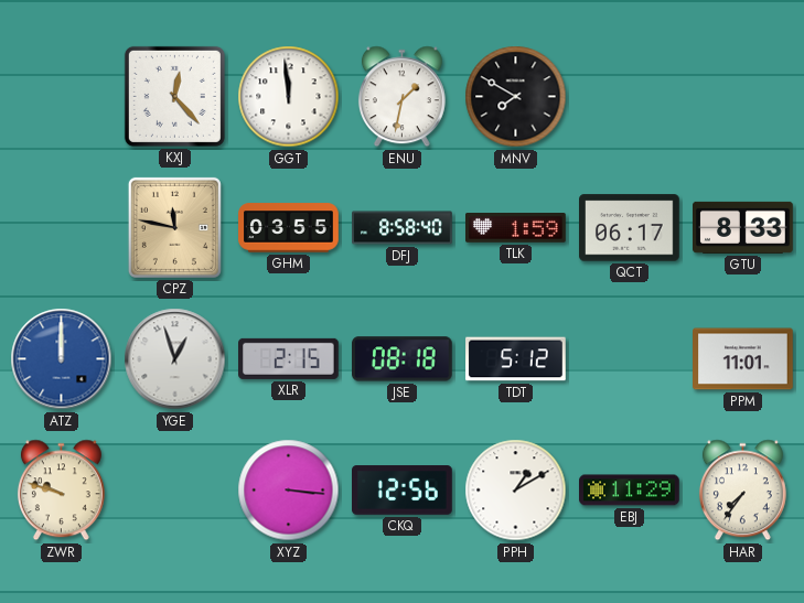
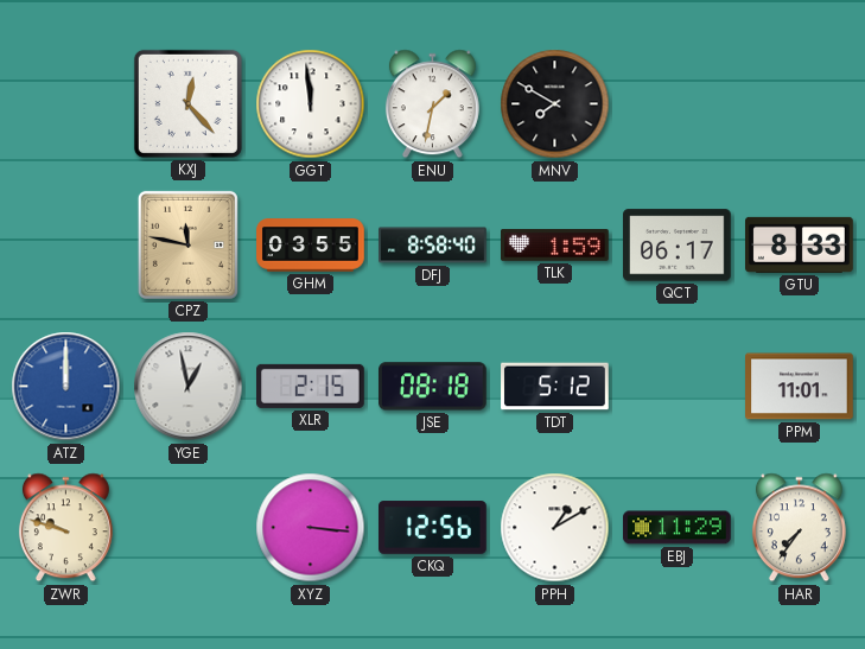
YGE: 12:57 -> 12:58
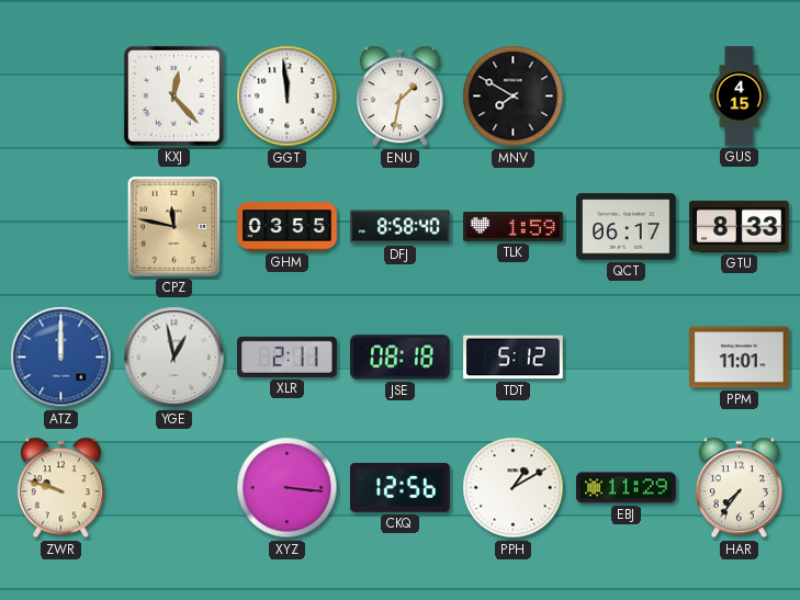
GUS: none -> 4:15
XLR: 2:15 -> 2:11
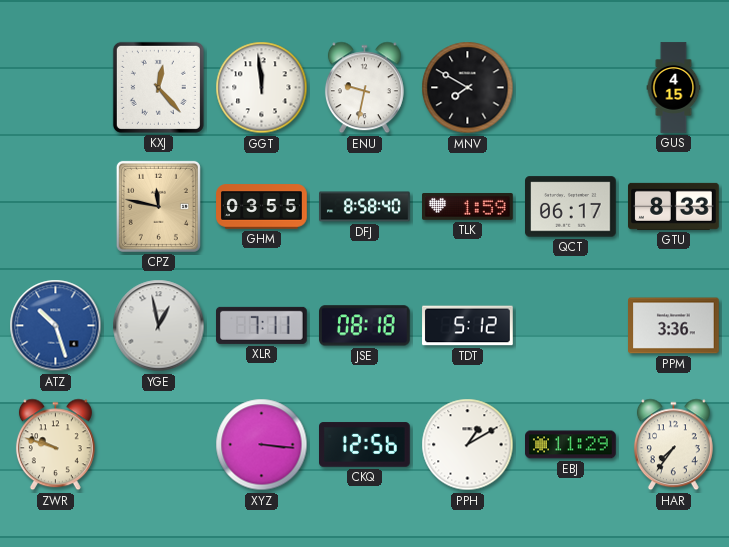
ENU: 1:32 -> 9:32
ATZ: 12:00 -> 10:27
XLR: 2:11 -> 7:11
PPM: 11:01 -> 3:36
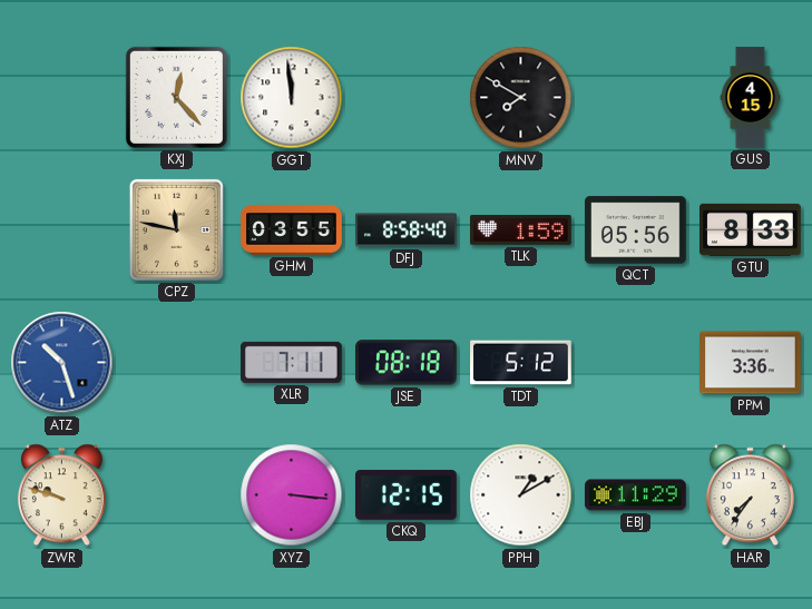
ENU: 9:32 -> none
QCT: 06:17 -> 05:56
YGE: 12:58 -> none
CKQ: 12:56 -> 12:15
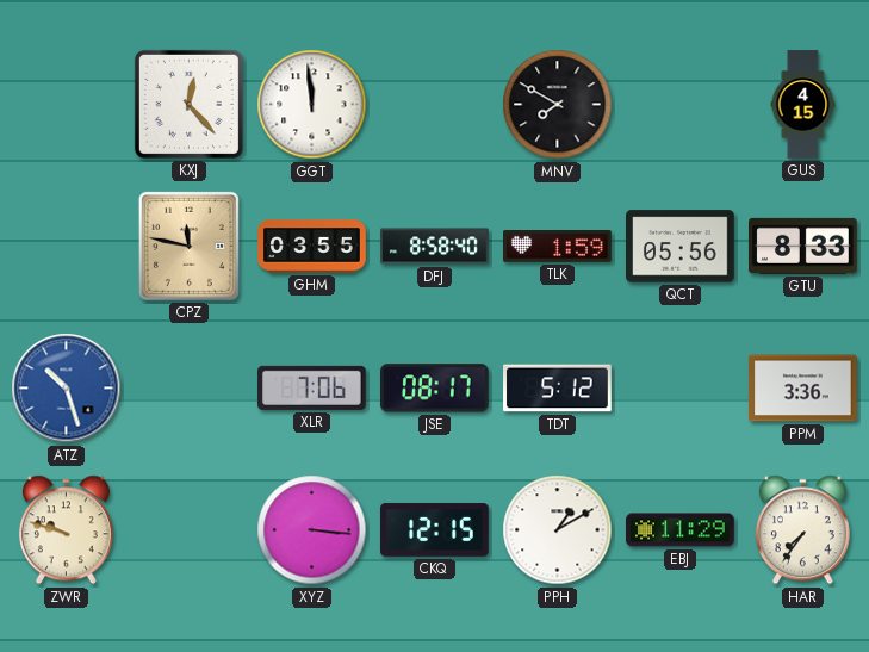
XLR: 7:11 -> 7:06
JSE: 08:18 -> 08:17
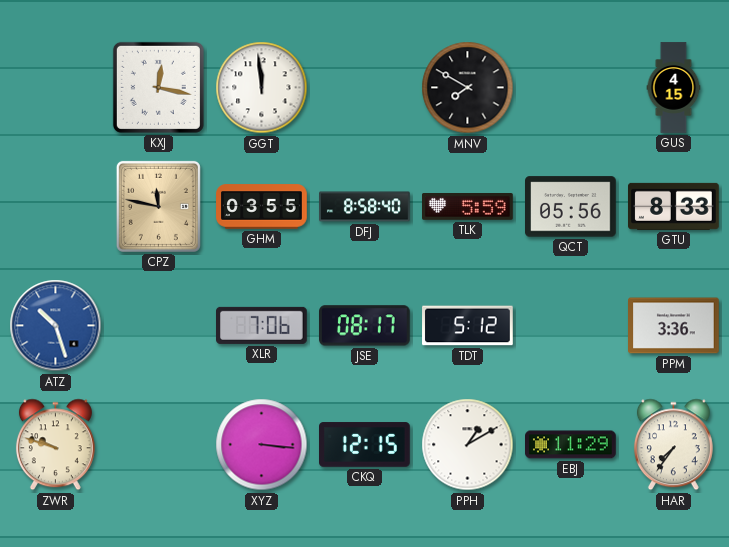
KXJ: 12:23 -> 12:17
TLK: 1:59 -> 5:59
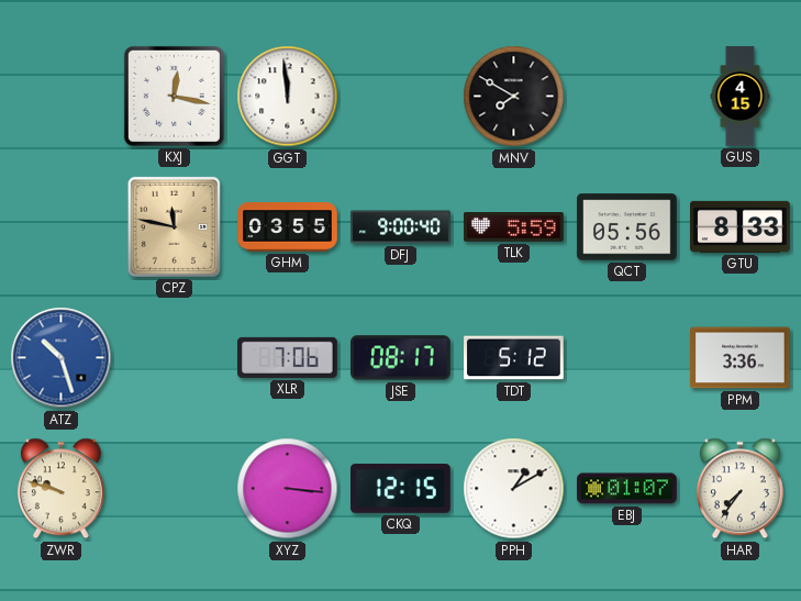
DFJ: 8:58 -> 9:00
EBJ: 11:29 -> 01:07
